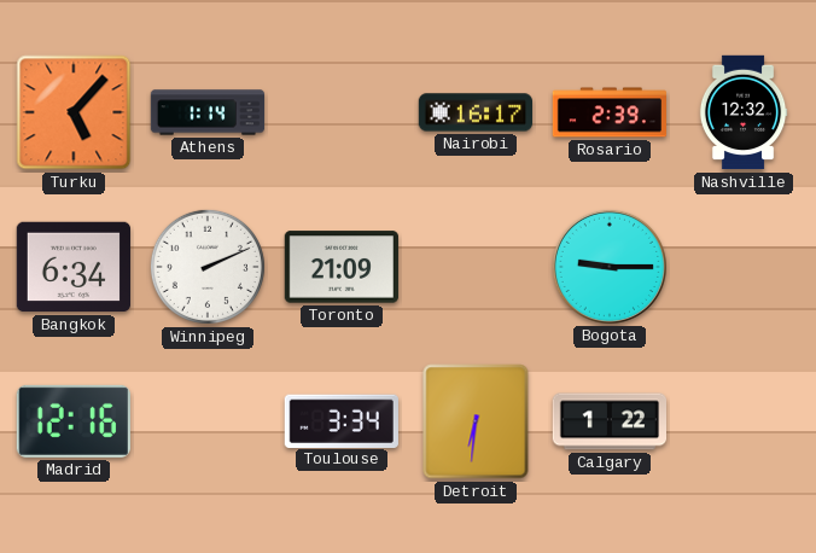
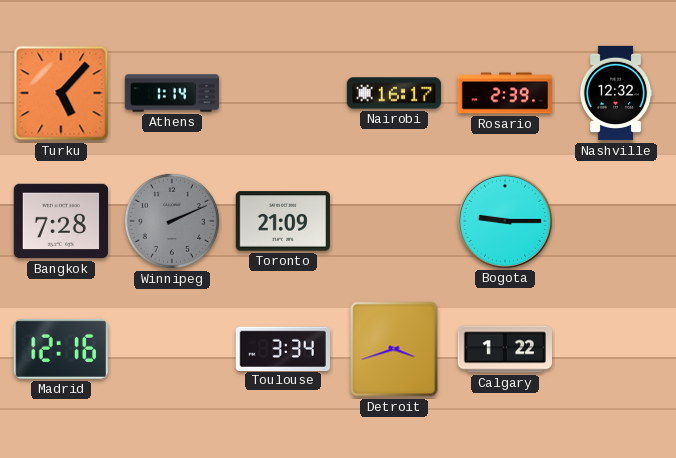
Bangkok: 6:34 -> 7:28
Winnipeg dial: white -> grey
Detroit: 6:31 -> 3:42
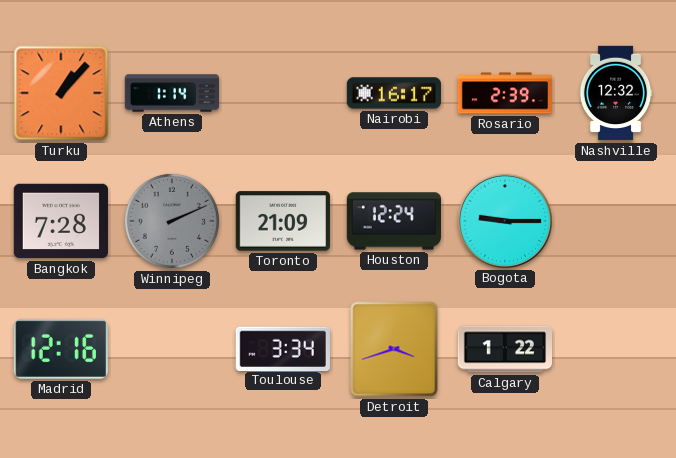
Turku: 5:07 -> 1:07
Houston: none -> 12:24
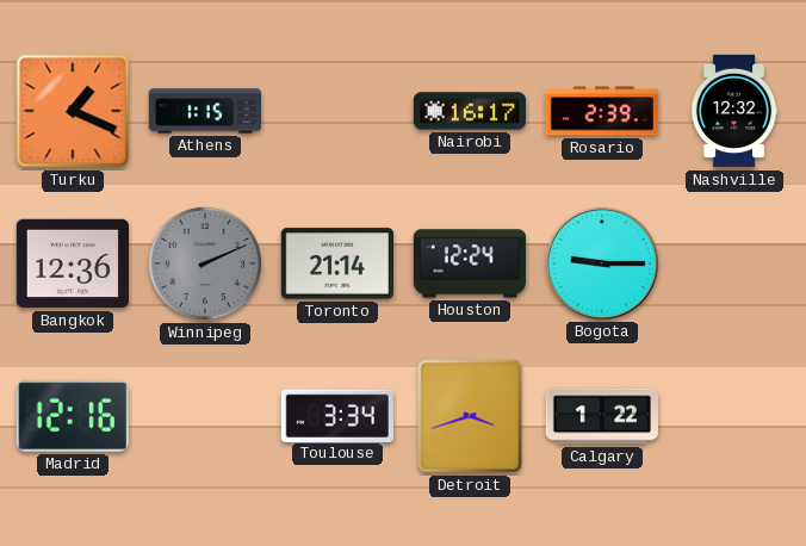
Turku: 1:07 -> 1:19
Athens: 1:14 -> 1:15
Bangkok: 7:28 -> 12:36
Toronto: 21:09 -> 21:14
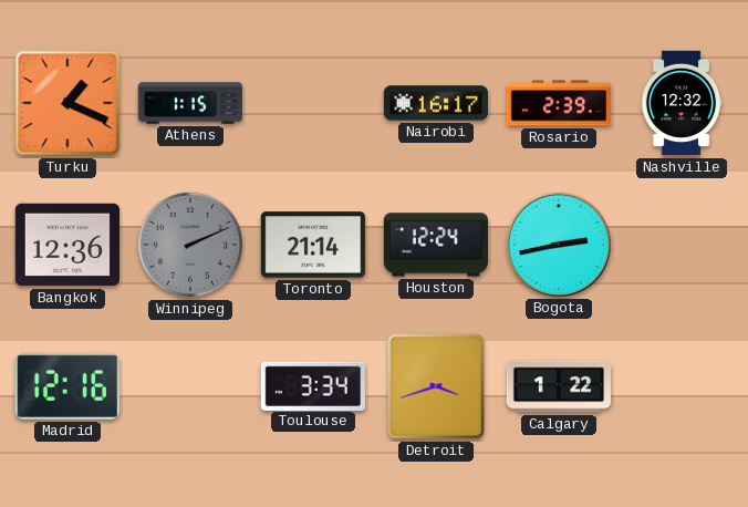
Bogota: 9:15 -> 2:43
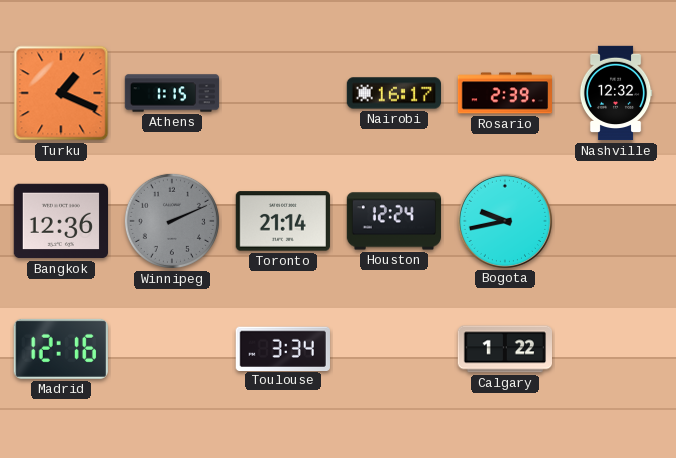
Bogota: 2:43 -> 9:43
Detroit: 3:42 -> none
